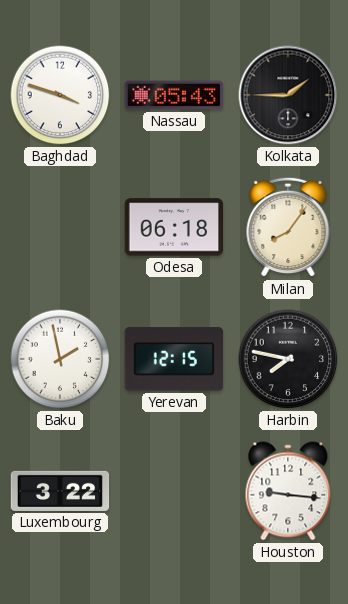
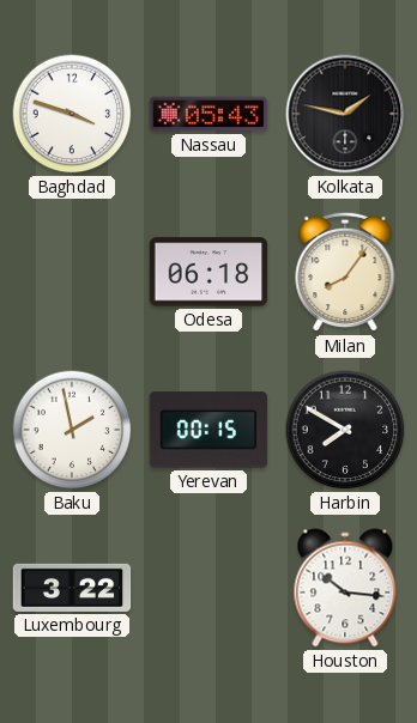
Kolkata: 1:45 -> 1:47
Yerevan: 12:15 -> 00:15
Harbin: 7:47 -> 7:50
Houston: 9:16 -> 10:16
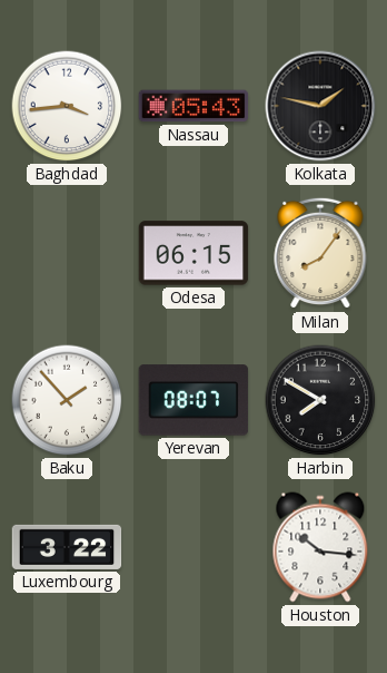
Baghdad: 3:48 -> 3:44
Odesa: 06:18 -> 06:15
Baku: 1:58 -> 1:53
Yerevan: 00:15 -> 08:07
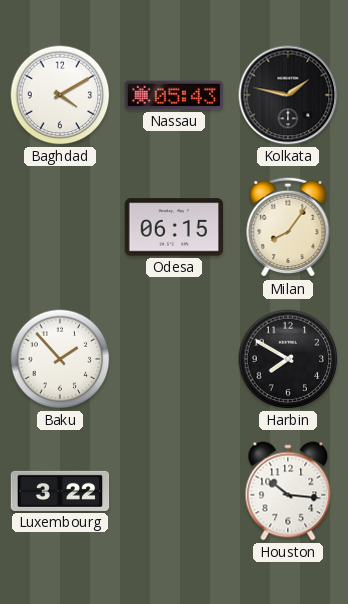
Baghdad: 3:44 -> 4:10
Yerevan: 08:07 -> none
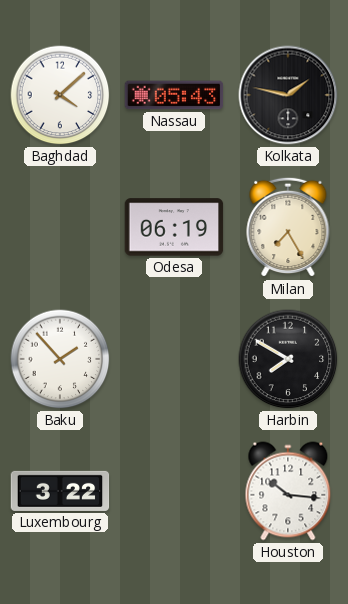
Baghdad: 4:10 -> 4:08
Odesa: 06:15 -> 06:19
Milan: 8:06 -> 7:25
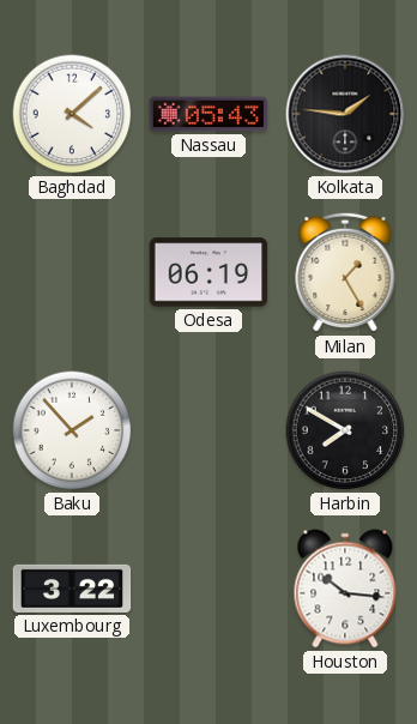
Kolkata: 1:47 -> 1:46
Milan: 7:25 -> 1:25
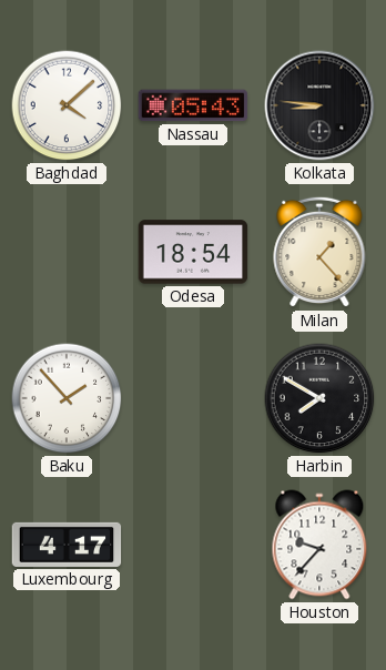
Kolkata: 1:46 -> 8:46
Odesa: 06:19 -> 18:54
Milan: 1:25 -> 1:23
Luxembourg: 3:22 -> 4:17
Houston: 10:16 -> 9:37
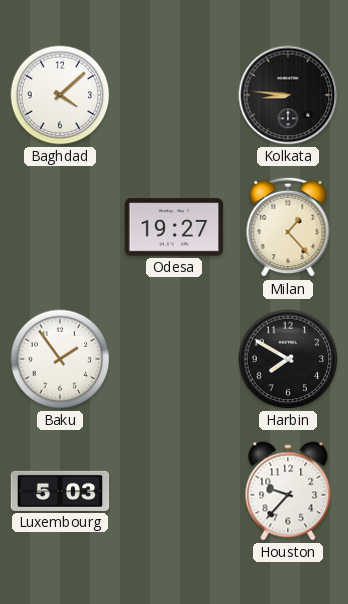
Nassau: 05:43 -> none
Odesa: 18:54 -> 19:27
Baku: 1:53 -> 1:54
Luxembourg: 4:17 -> 5:03
